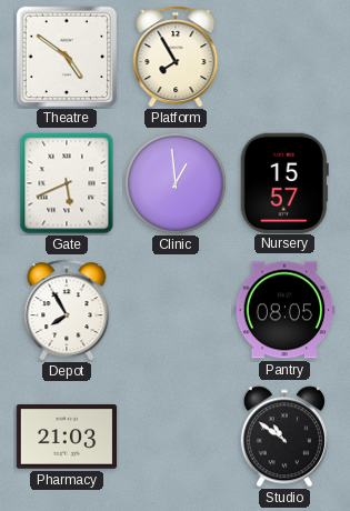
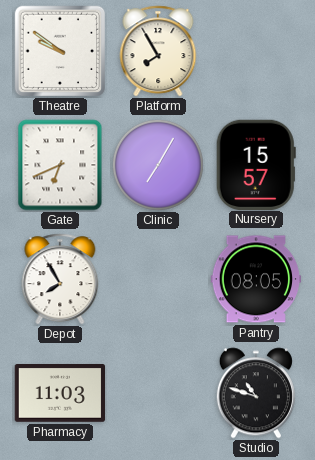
Theatre: 4:51 -> 9:51
Gate: 5:41 -> 6:41
Clinic: 12:59 -> 7:05
Pharmacy: 21:03 -> 11:03
Studio: 10:51 -> 10:48
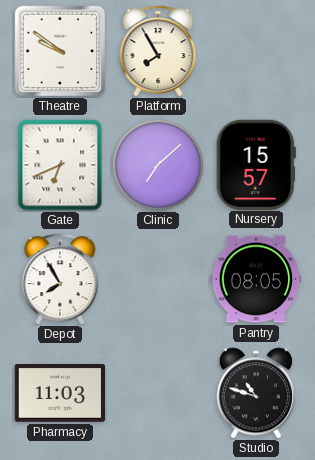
Clinic: 7:05 -> 7:08
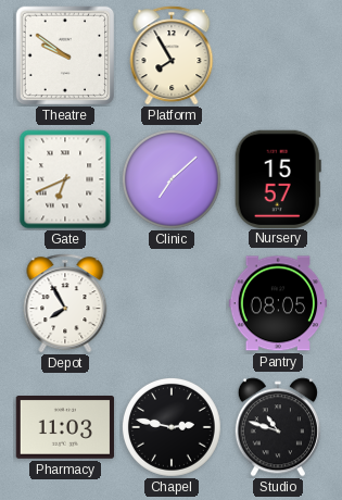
Chapel: none -> 2:47
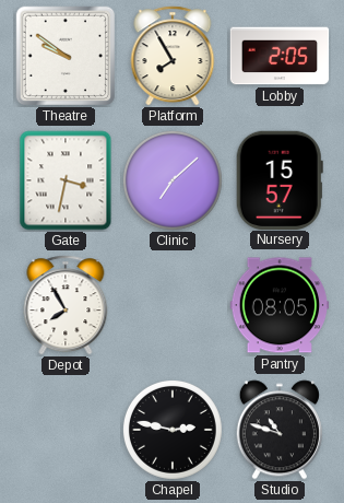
Lobby: none -> 2:05
Gate: 6:41 -> 3:32
Pharmacy: 11:03 -> none
